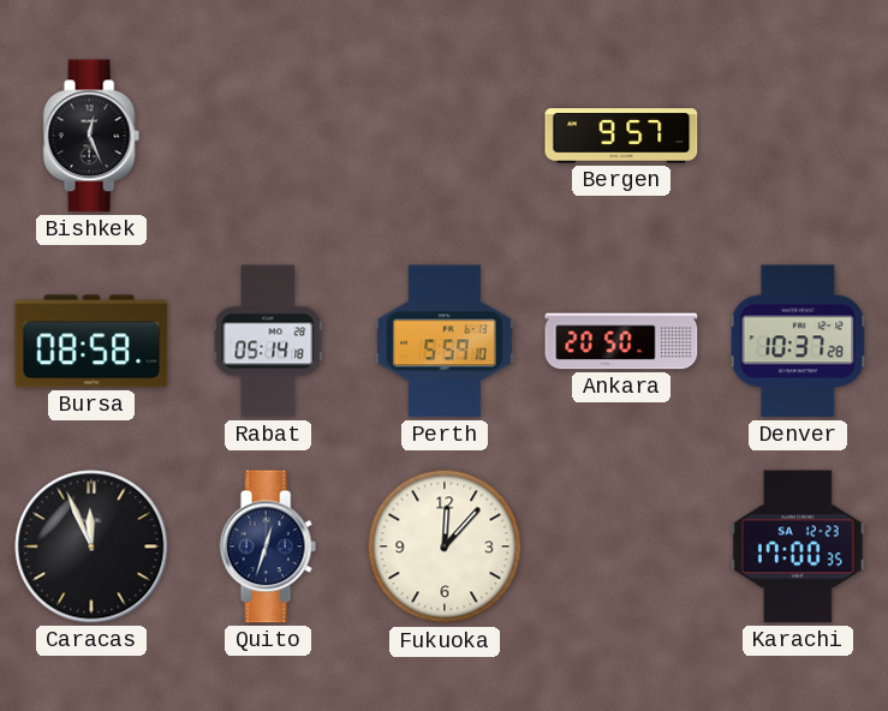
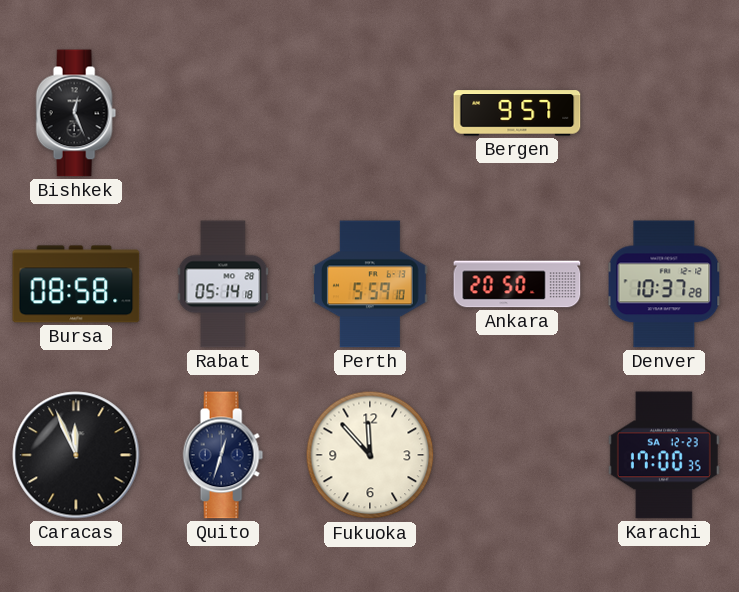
Fukuoka: 12:07 -> 11:53
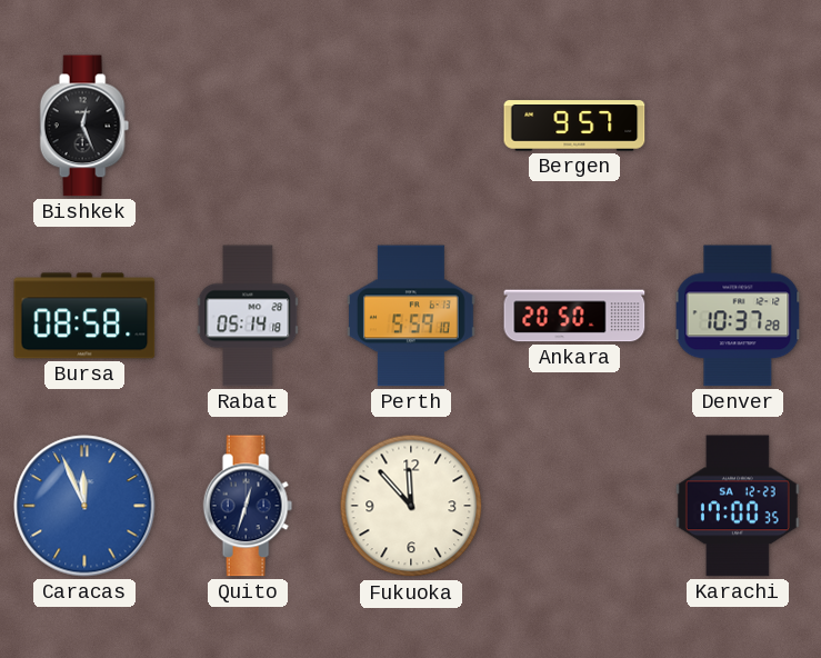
Caracas dial: black -> blue
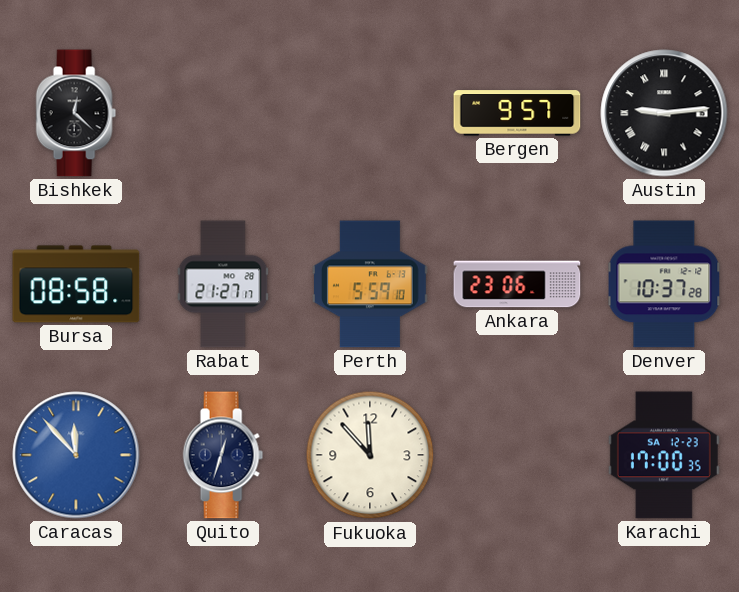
Bishkek: 12:26 -> 12:22
Austin: none -> 9:14
Rabat: 05:14 -> 21:27
Ankara: 20:50 -> 23:06
Caracas: 11:56 -> 11:53
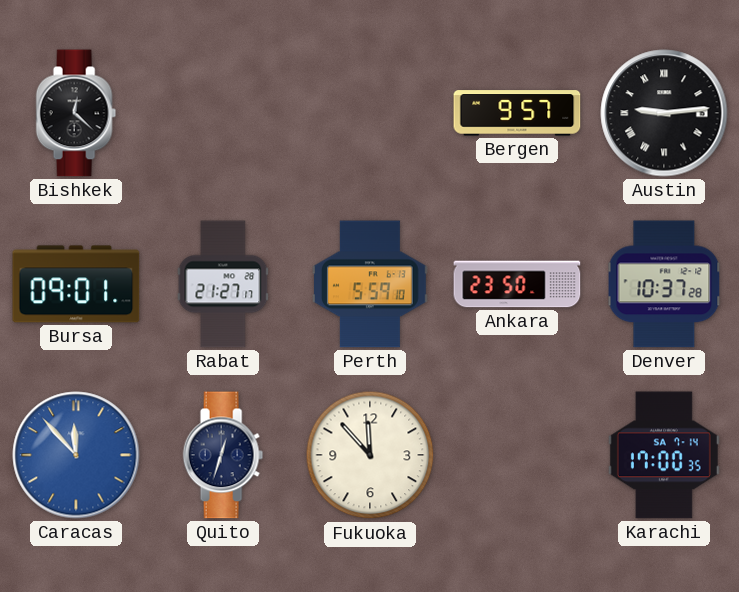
Bursa: 08:58 -> 09:01
Ankara: 23:06 -> 23:50
Karachi date: SA 12-23 -> SA 7-14
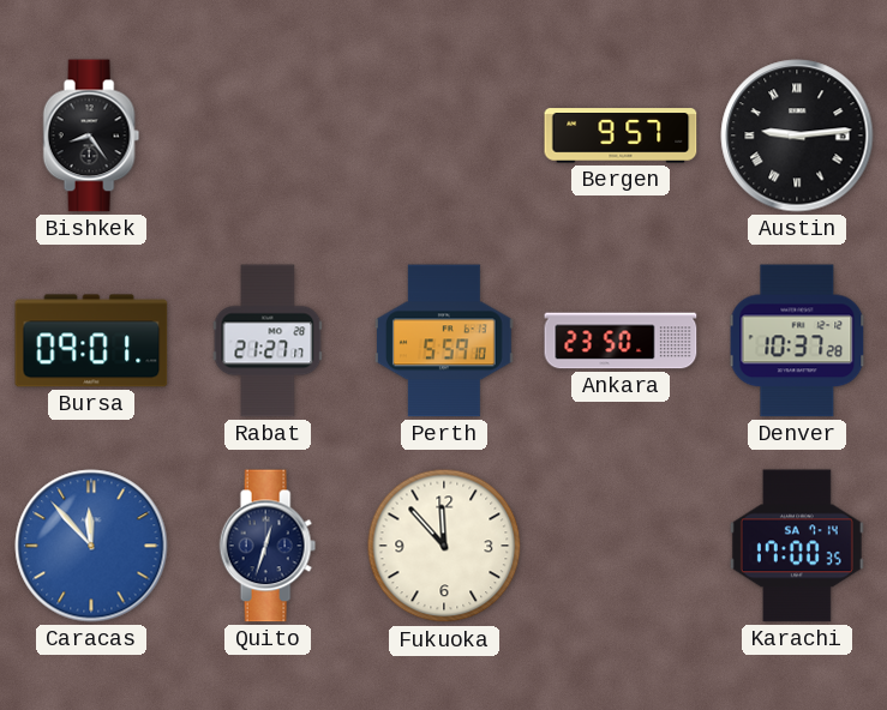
Bishkek: 12:22 -> 8:24
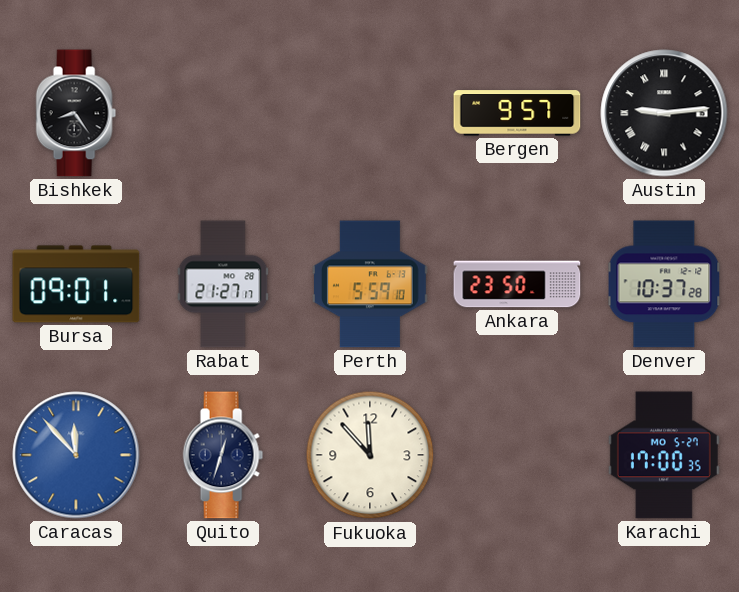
Karachi date: SA 7-14 -> MO 5-27
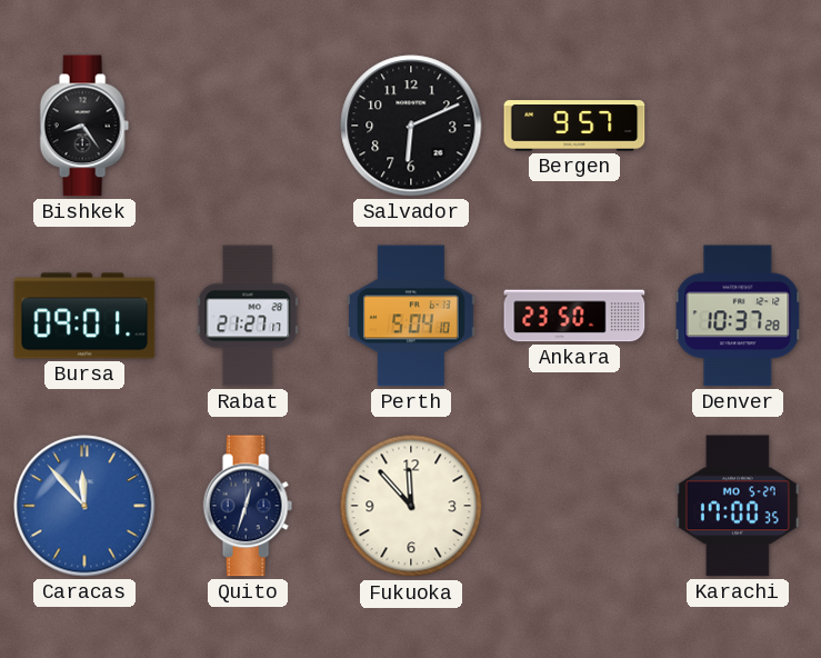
Salvador: none -> 6:11
Austin: 9:14 -> none
Perth: 5:59 -> 5:04
